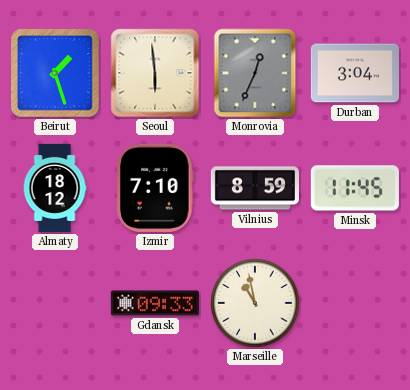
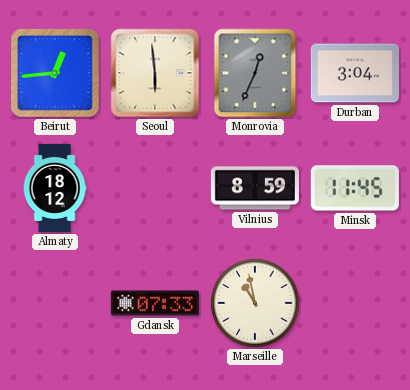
Beirut: 1:27 -> 12:44
Izmir: 7:10 -> none
Gdansk: 09:33 -> 07:33
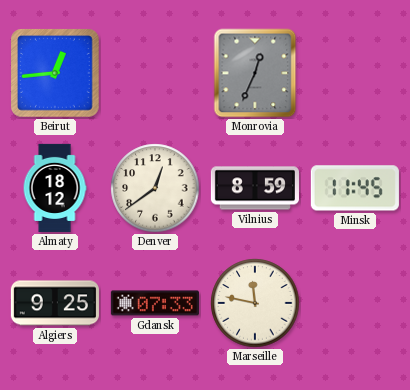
Seoul: 5:59 -> none
Durban: 3:04 -> none
Denver: none -> 12:39
Algiers: none -> 9:25
Marseille: 10:58 -> 11:47
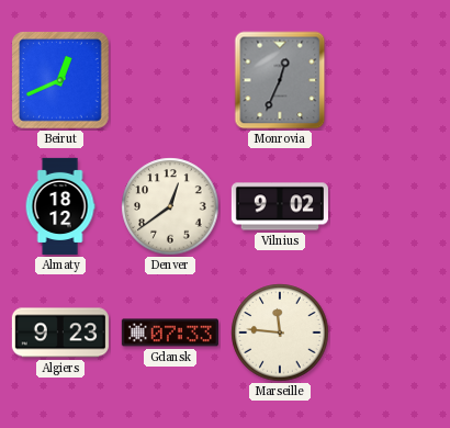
Beirut: 12:44 -> 12:41
Vilnius: 8:59 -> 9:02
Minsk: 11:45 -> none
Algiers: 9:25 -> 9:23
Marseille: 11:47 -> 11:46
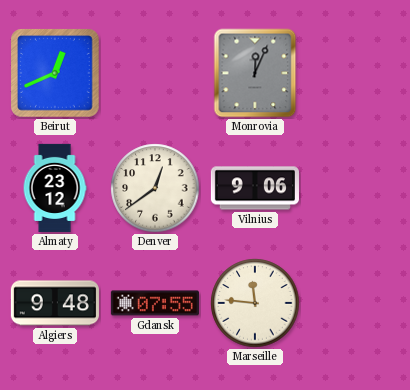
Monrovia: 12:34 -> 12:04
Almaty: 18:12 -> 23:12
Vilnius: 9:02 -> 9:06
Algiers: 9:23 -> 9:48
Gdansk: 07:33 -> 07:55
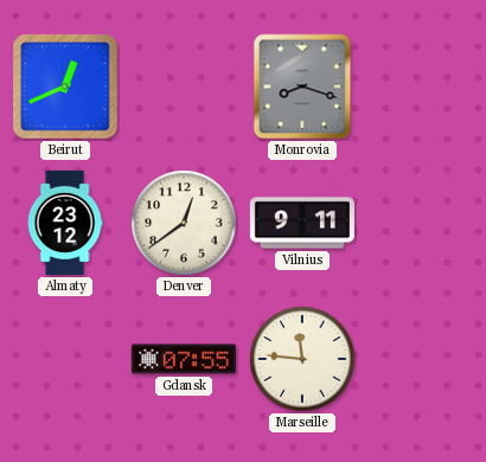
Monrovia: 12:04 -> 8:18
Vilnius: 9:06 -> 9:11
Algiers: 9:48 -> none
